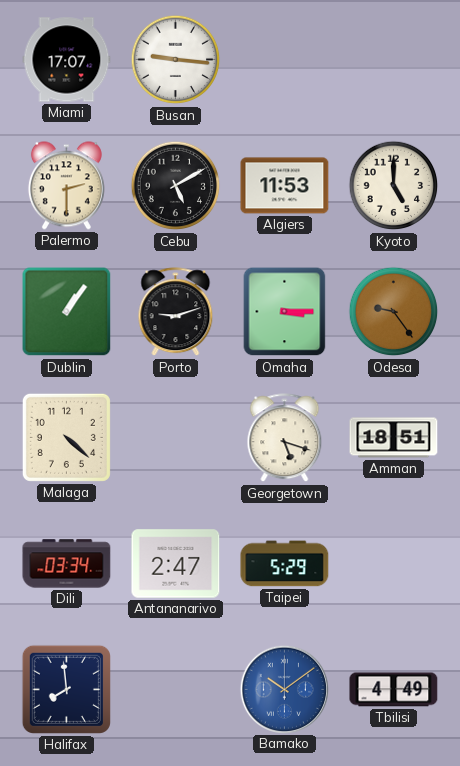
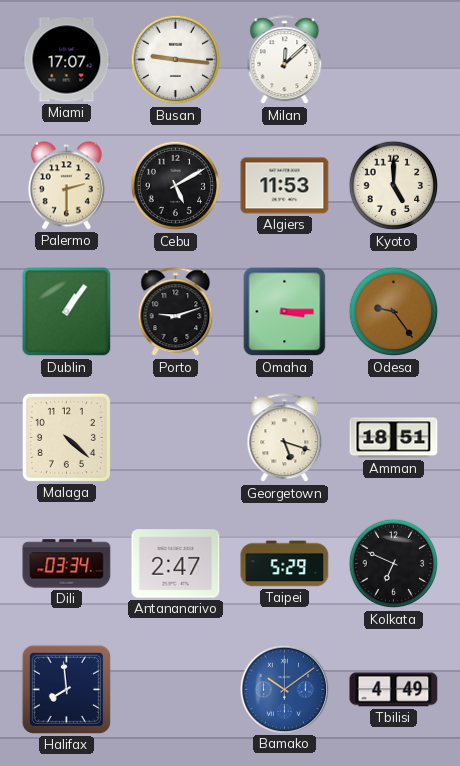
Milan: none -> 12:08
Kolkata: none -> 6:49
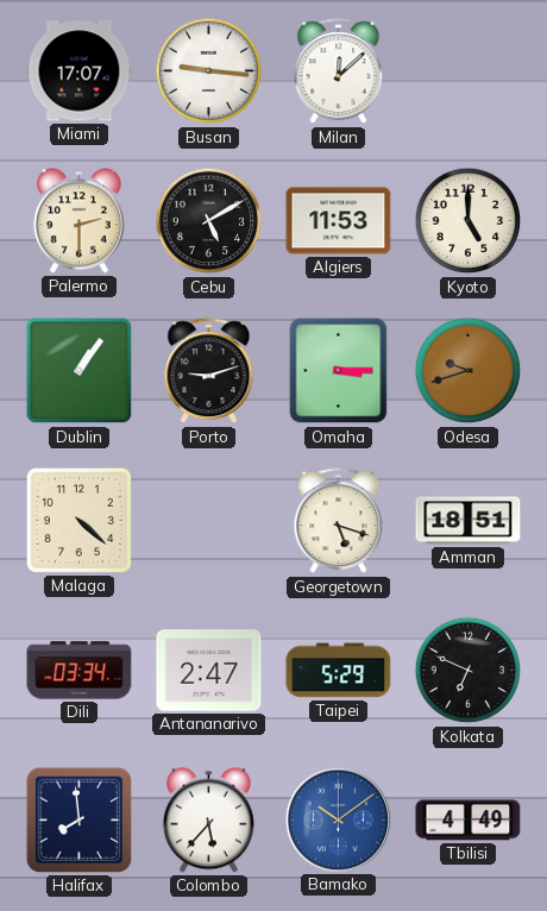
Odesa: 9:24 -> 9:42
Colombo: none -> 5:37
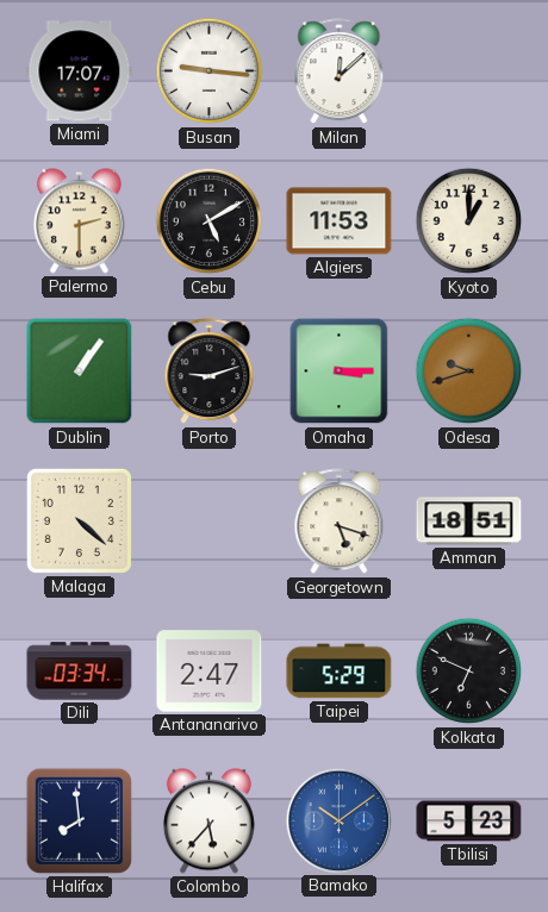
Kyoto: 5:00 -> 1:00
Tbilisi: 4:49 -> 5:23
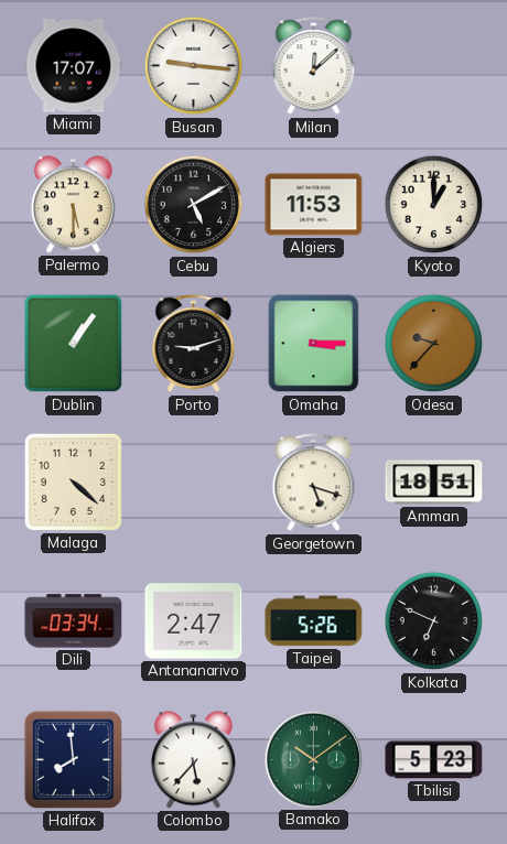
Palermo: 2:30 -> 5:30
Odesa: 9:42 -> 9:37
Taipei: 5:29 -> 5:26
Bamako dial: blue -> green
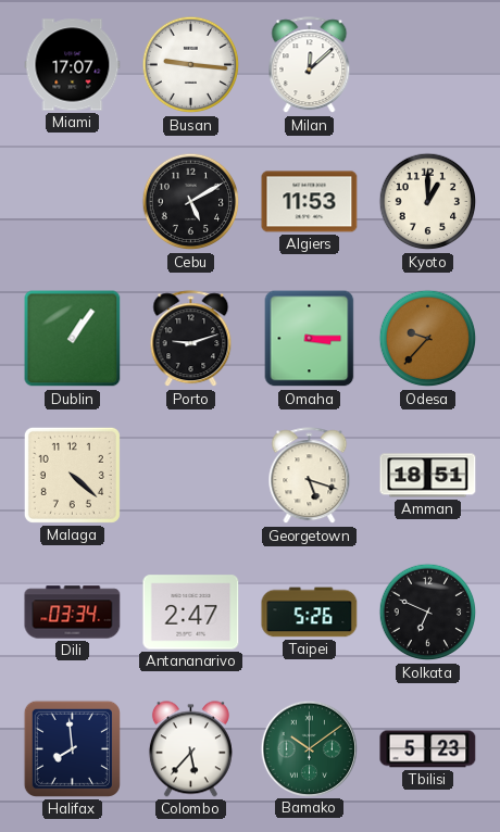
Palermo: 5:30 -> none
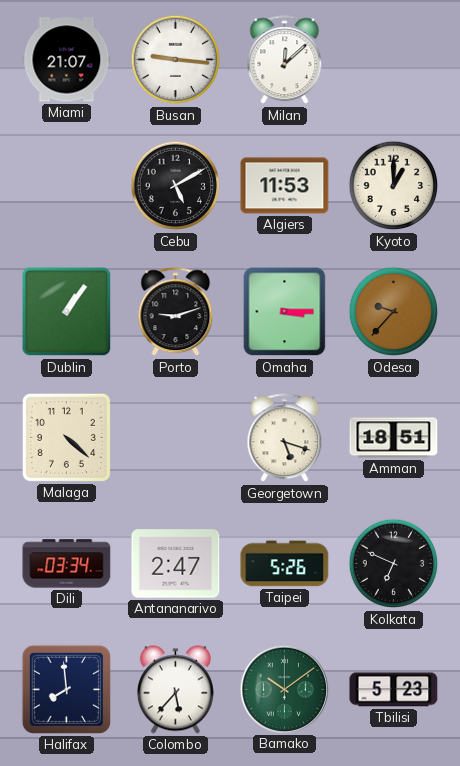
Miami: 17:07 -> 21:07
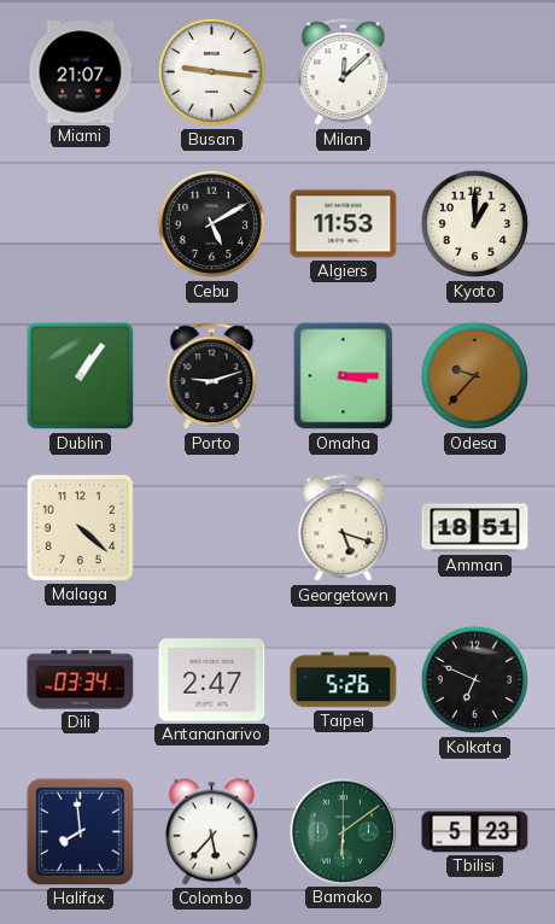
Bamako: 10:09 -> 6:09
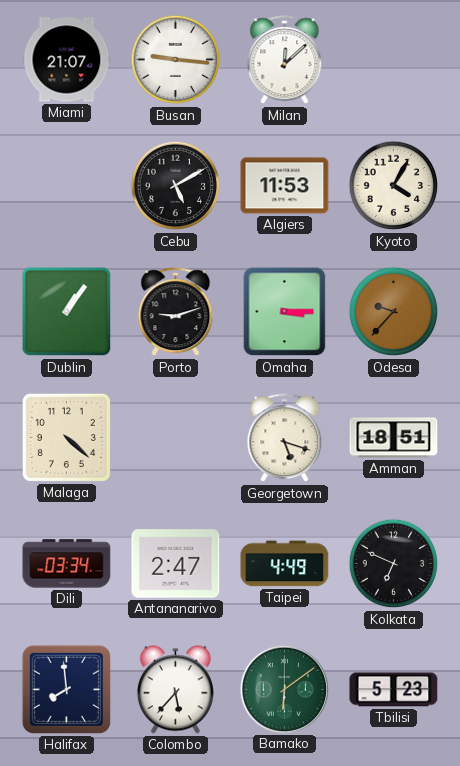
Kyoto: 1:00 -> 4:05
Taipei: 5:26 -> 4:49
